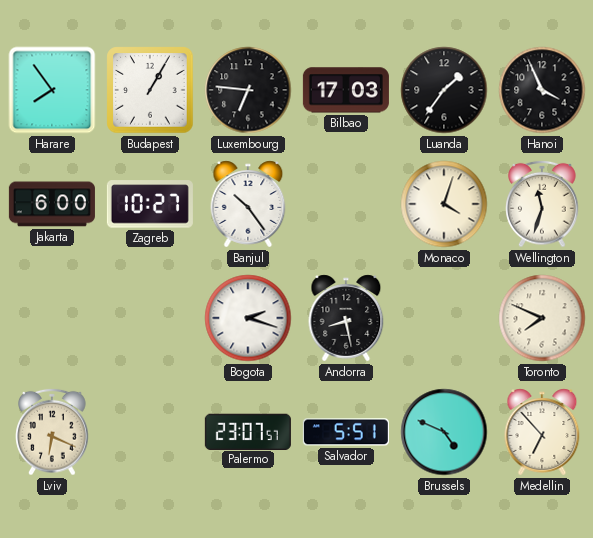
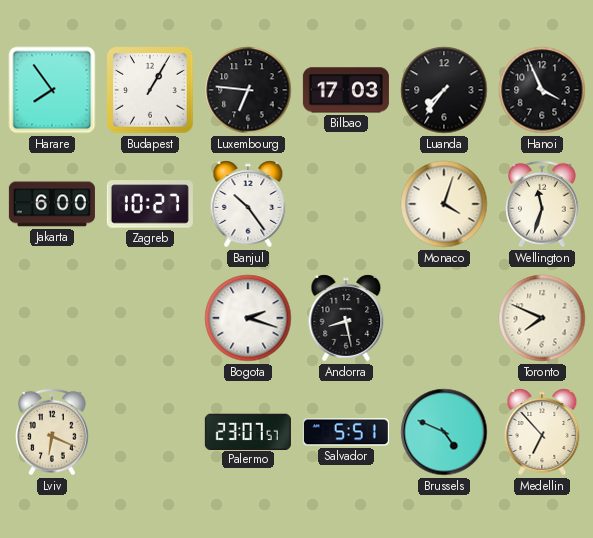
Luanda: 1:36 -> 7:36
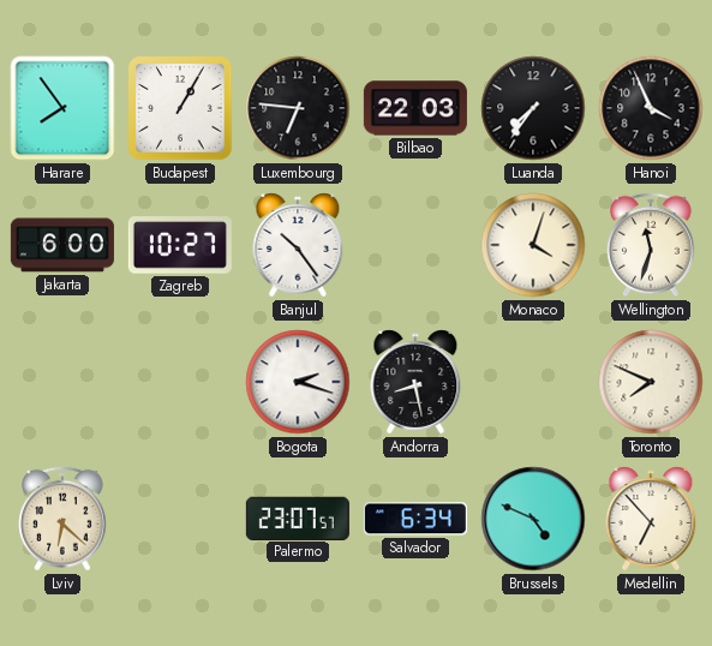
Bilbao: 17:03 -> 22:03
Lviv: 6:19 -> 6:22
Salvador: 5:51 -> 6:34
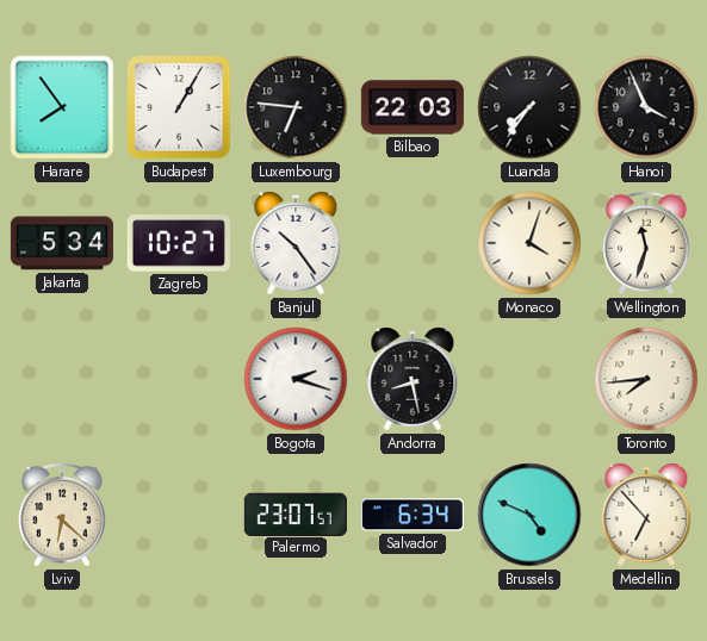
Jakarta: 6:00 -> 5:34
Toronto: 7:49 -> 7:44
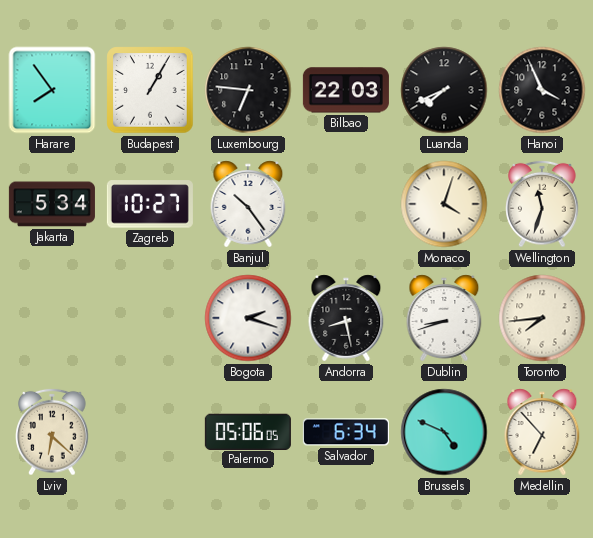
Luanda: 7:36 -> 7:41
Dublin: none -> 8:42
Palermo: 23:07 -> 05:06
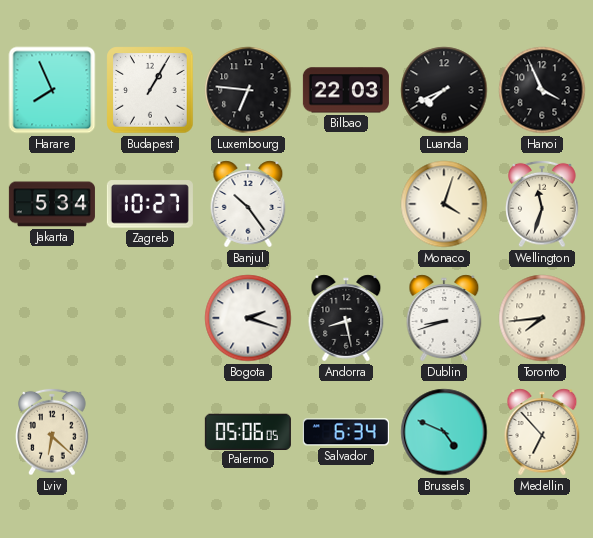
Harare: 7:54 -> 7:56
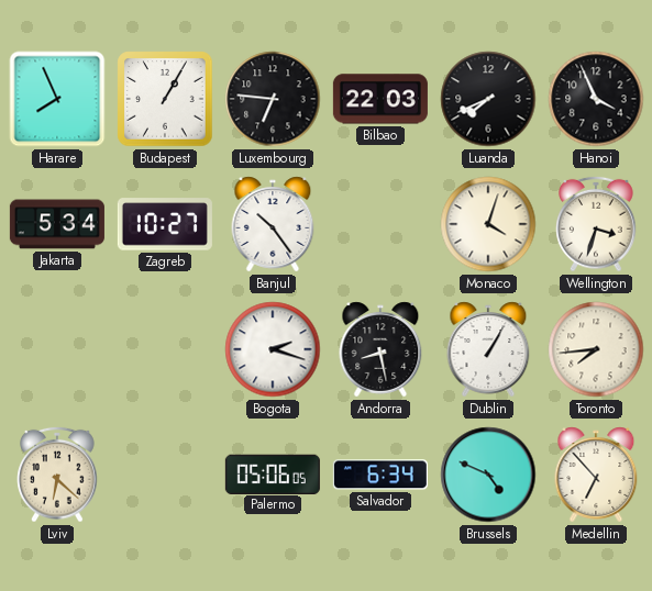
Wellington: 11:33 -> 3:33
Dublin: 8:42 -> 1:05
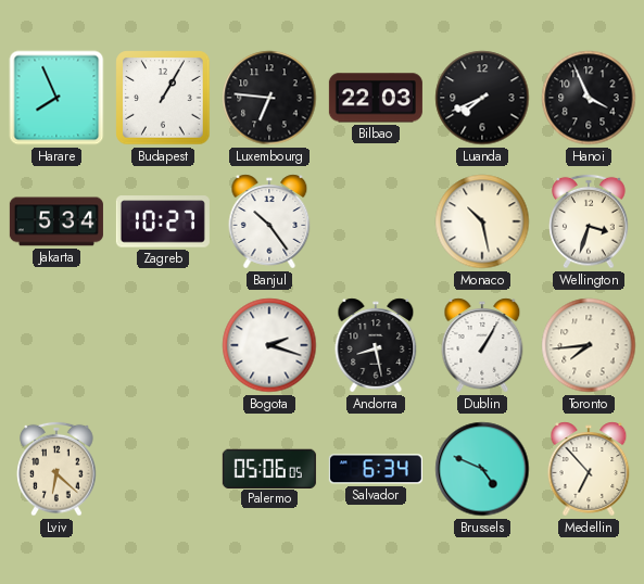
Monaco: 4:03 -> 10:28
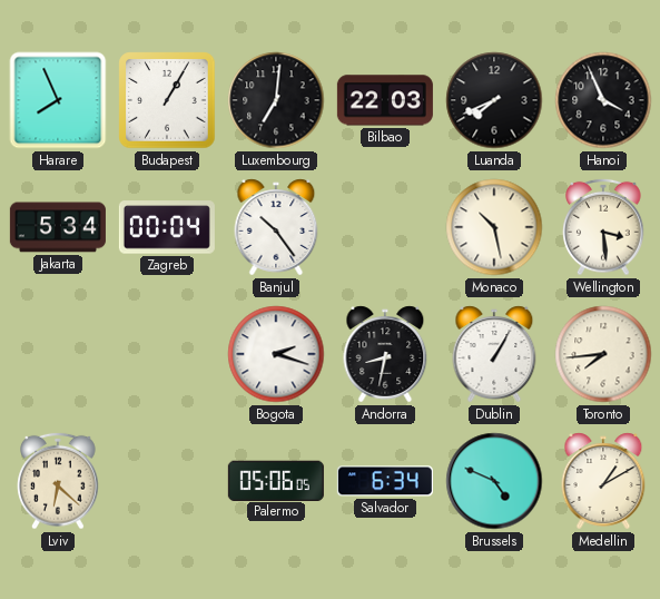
Luxembourg: 6:46 -> 7:01
Zagreb: 10:27 -> 00:04
Wellington: 3:33 -> 3:29
Andorra: 8:28 -> 8:32
Medellin: 6:53 -> 1:10
